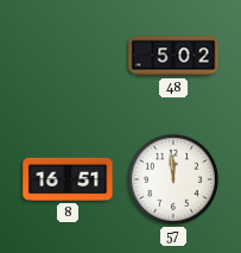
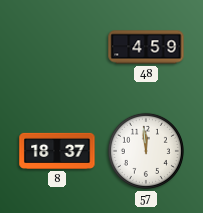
48: 5:02 -> 4:59
8: 16:51 -> 18:37
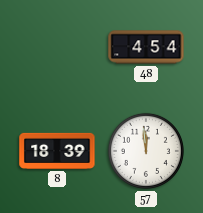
48: 4:59 -> 4:54
8: 18:37 -> 18:39
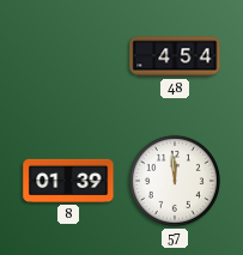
8: 18:39 -> 01:39
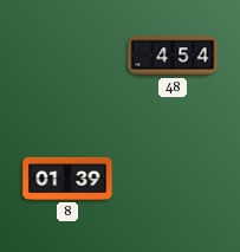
57: 11:59 -> none
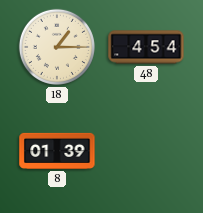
18: none -> 1:15
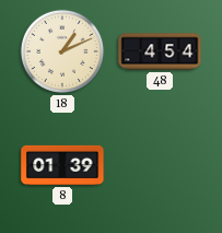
18: 1:15 -> 1:11
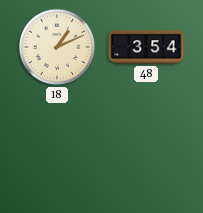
48: 4:54 -> 3:54
8: 01:39 -> none
